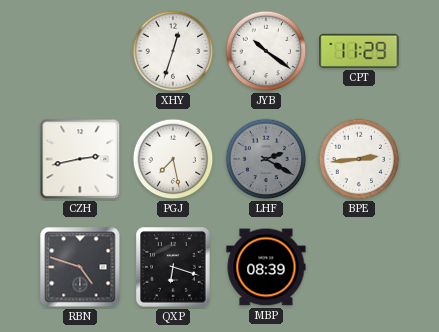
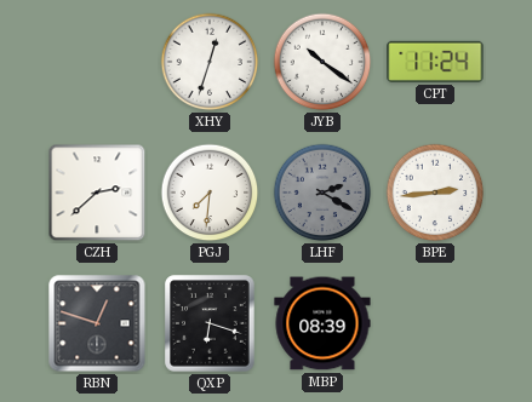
CPT: 11:29 -> 11:24
CZH: 2:43 -> 2:38
PGJ: 7:28 -> 7:31
RBN: 4:48 -> 12:48
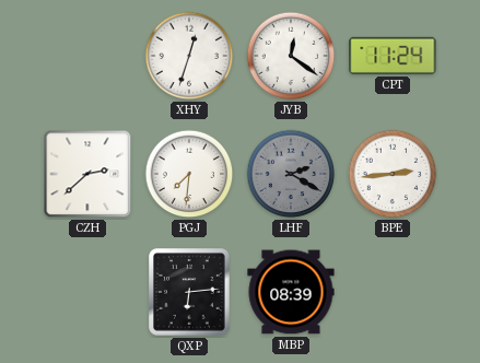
JYB: 10:21 -> 12:21
RBN: 12:48 -> none
QXP: 6:18 -> 6:14
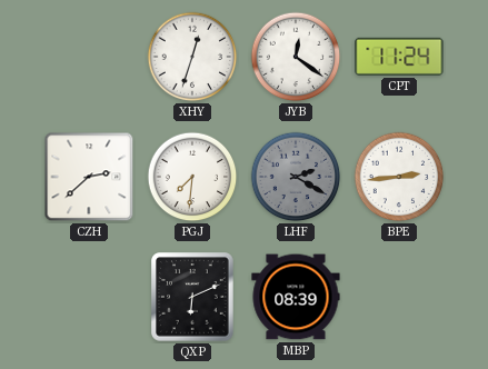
QXP: 6:14 -> 6:11
